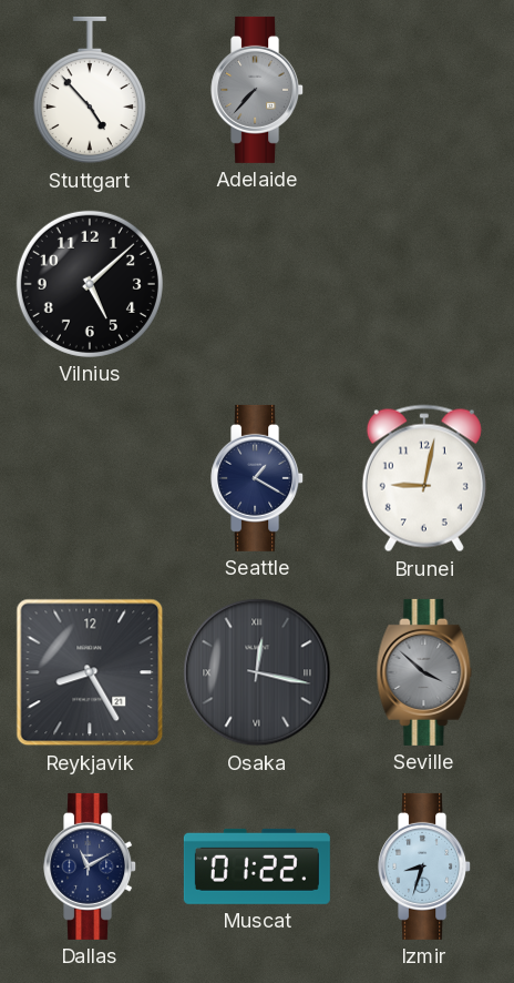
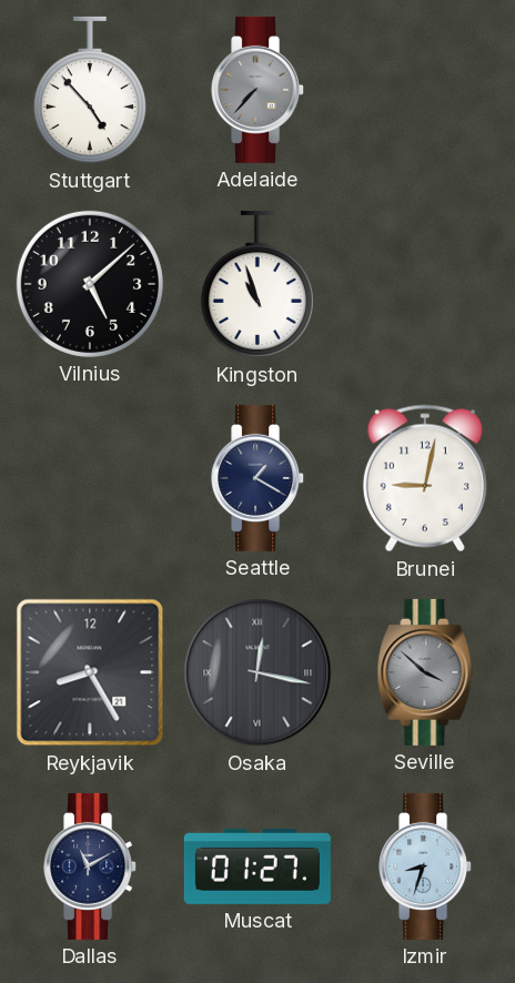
Kingston: none -> 10:57
Muscat: 01:22 -> 01:27
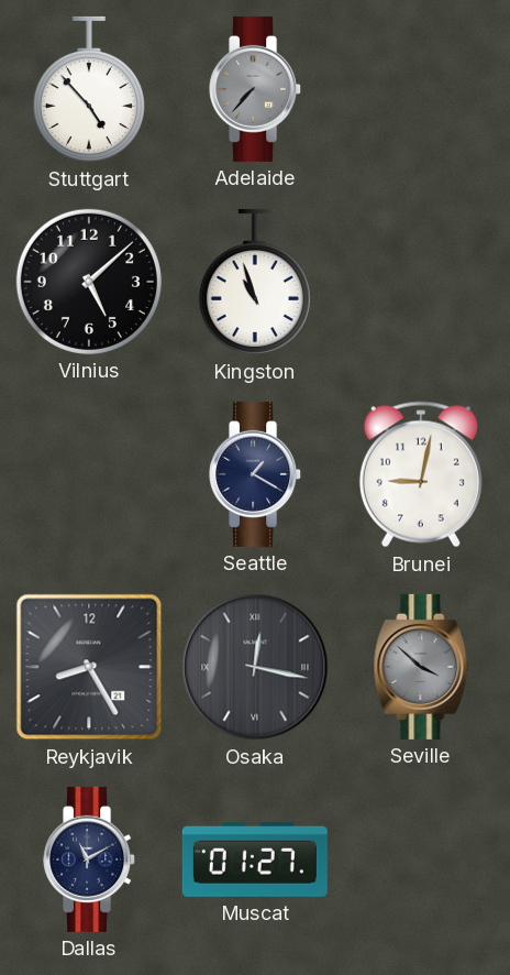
Izmir: 8:33 -> none
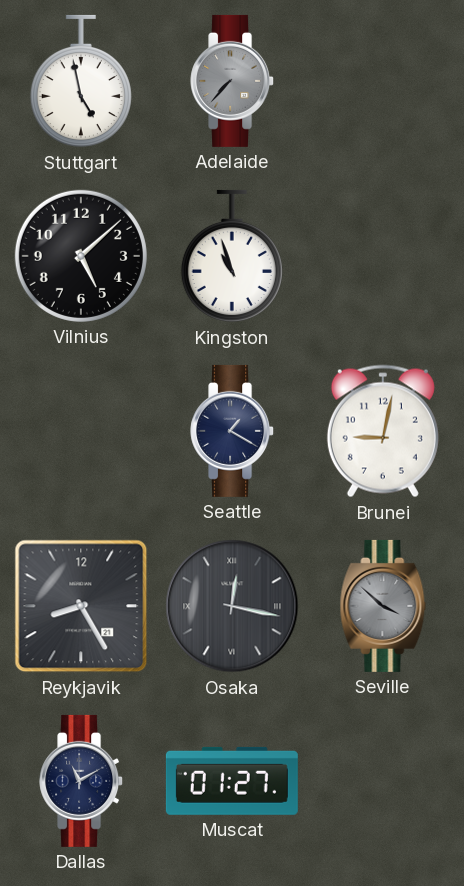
Stuttgart: 4:53 -> 4:58
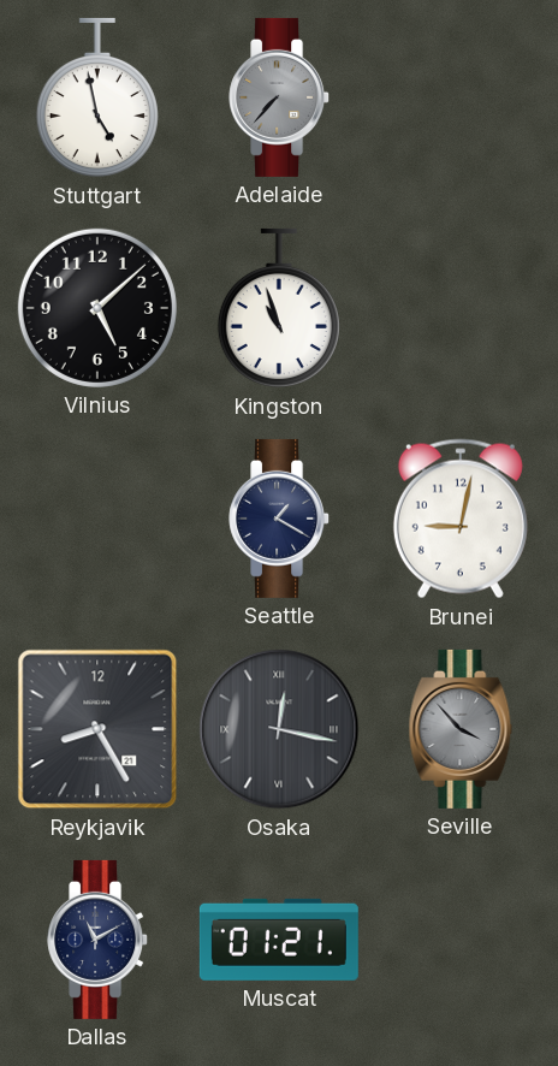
Seville: 3:52 -> 3:53
Muscat: 01:27 -> 01:21
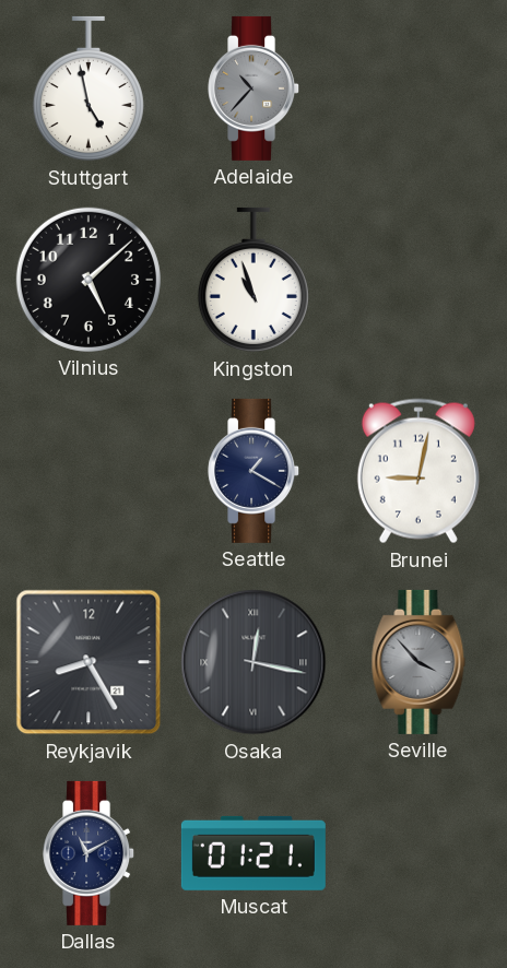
Adelaide: 7:37 -> 10:37
